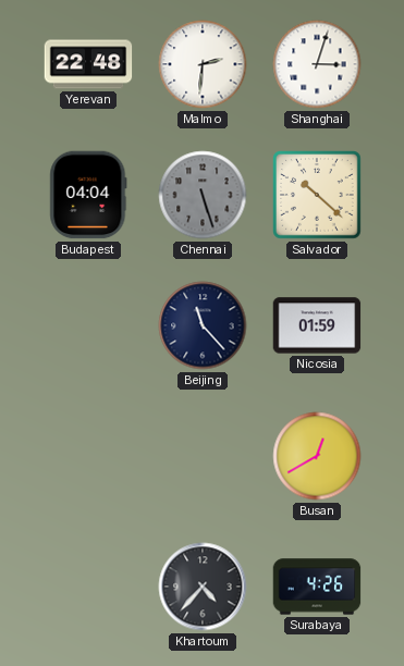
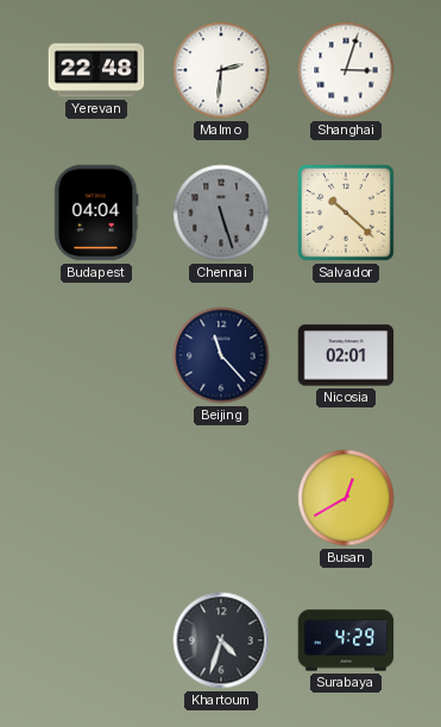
Nicosia: 01:59 -> 02:01
Khartoum: 4:37 -> 4:33
Surabaya: 4:26 -> 4:29
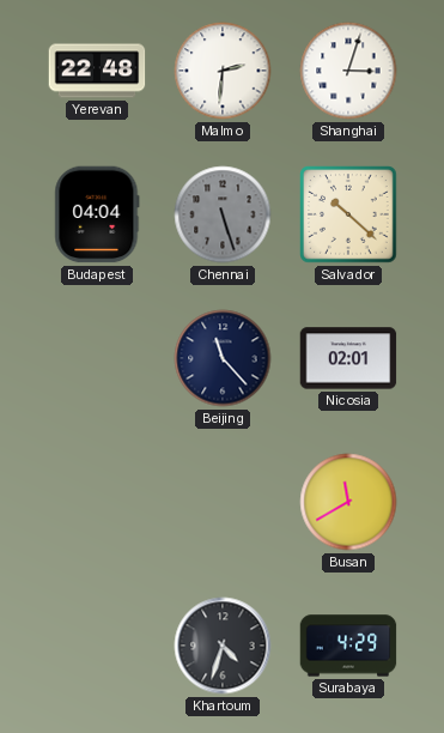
Busan: 12:40 -> 11:40
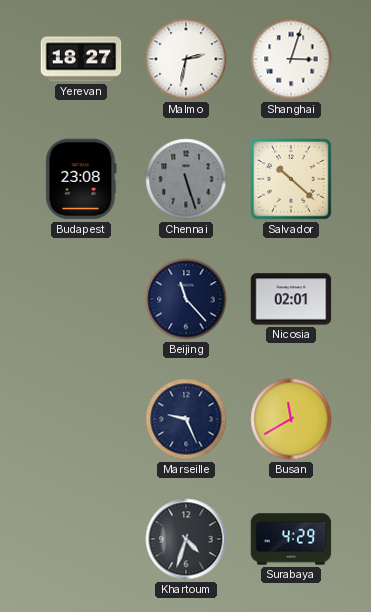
Yerevan: 22:48 -> 18:27
Malmo: 2:31 -> 2:32
Budapest: 04:04 -> 23:08
Marseille: none -> 9:26
